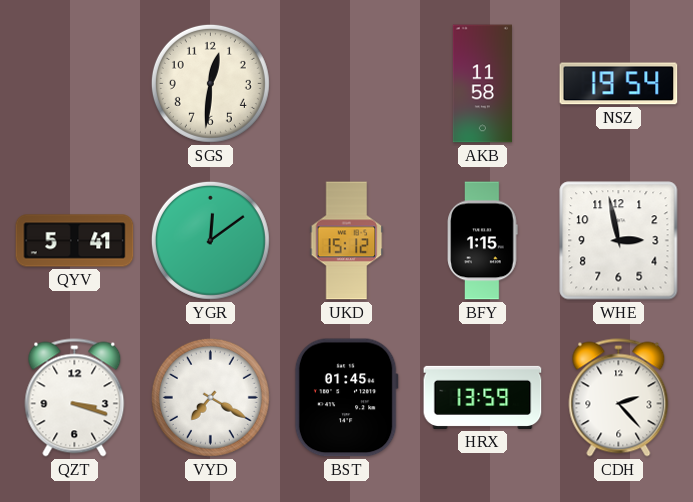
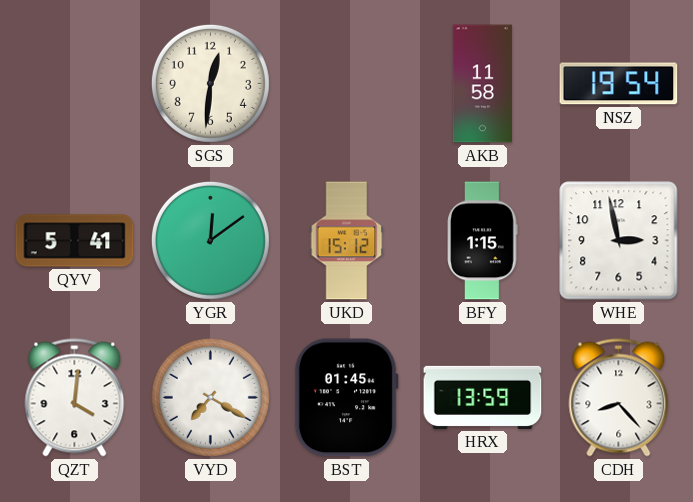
QZT: 3:18 -> 4:01
CDH: 2:23 -> 8:23
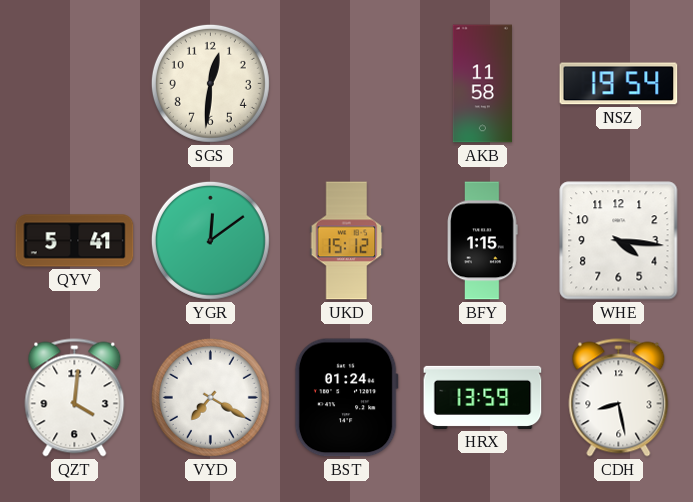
WHE: 2:58 -> 4:16
BST: 01:45 -> 01:24
CDH: 8:23 -> 8:28
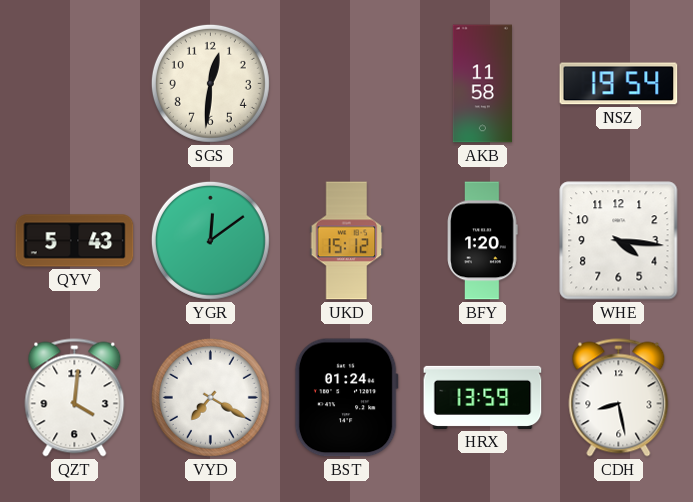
QYV: 5:41 -> 5:43
BFY: 1:15 -> 1:20
